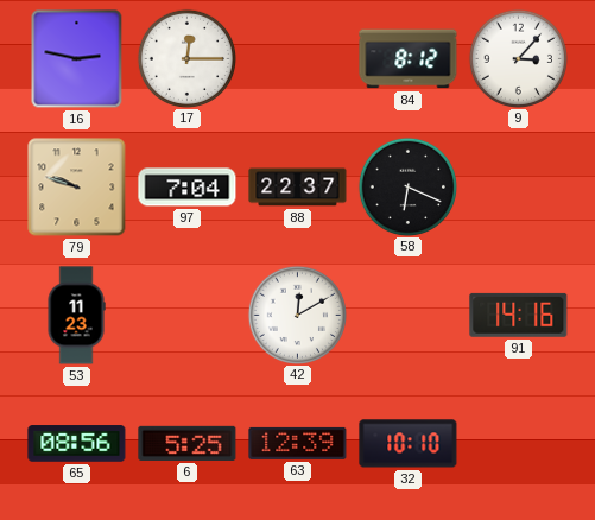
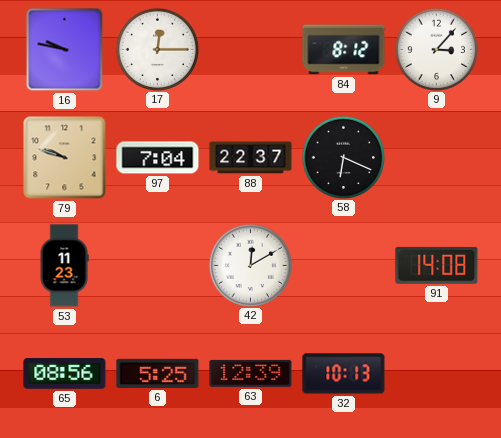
16: 2:47 -> 9:47
91: 14:16 -> 14:08
32: 10:10 -> 10:13
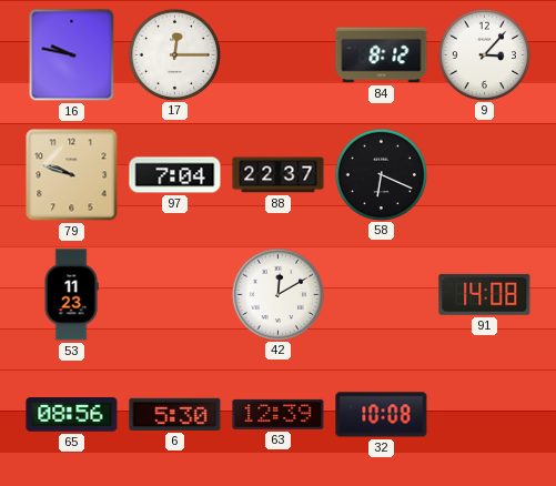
6: 5:25 -> 5:30
32: 10:13 -> 10:08
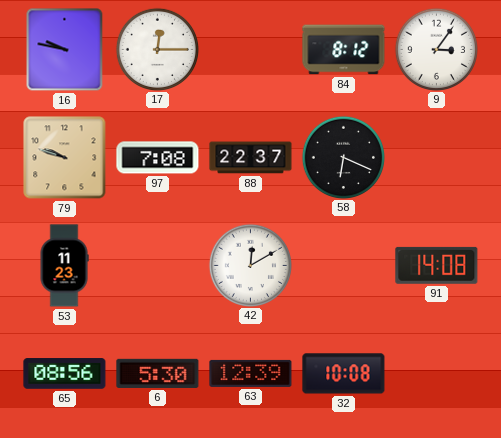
9: 3:07 -> 3:06
97: 7:04 -> 7:08
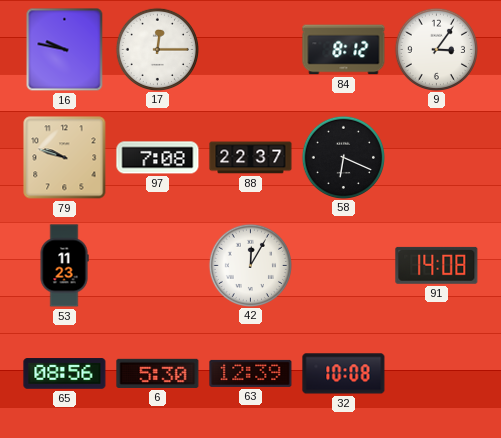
42: 12:10 -> 12:05
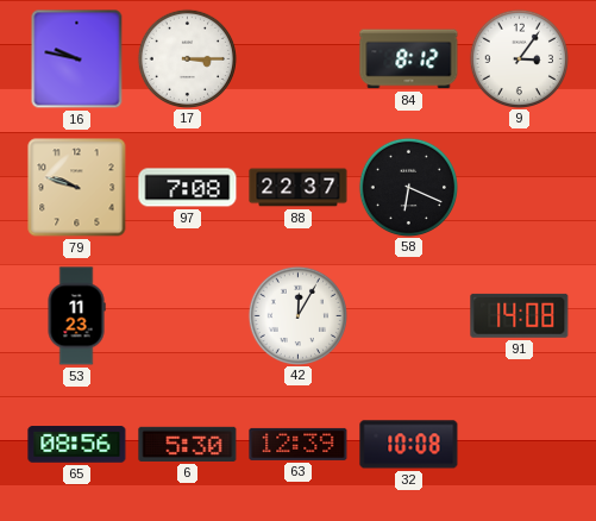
17: 12:15 -> 3:15
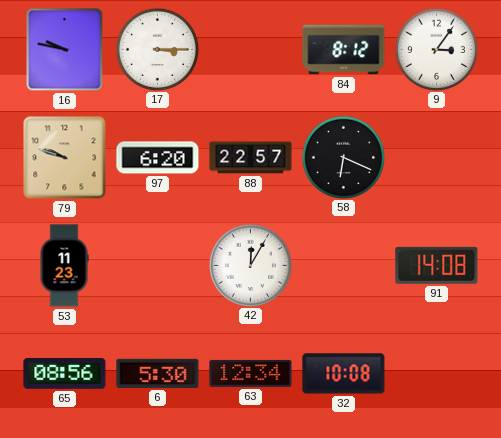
97: 7:08 -> 6:20
88: 22:37 -> 22:57
63: 12:39 -> 12:34
